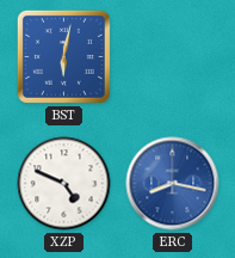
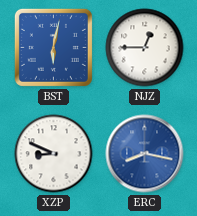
NJZ: none -> 12:45
XZP: 4:49 -> 8:49
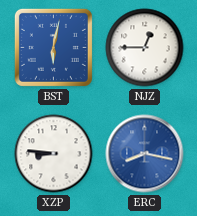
XZP: 8:49 -> 8:46
